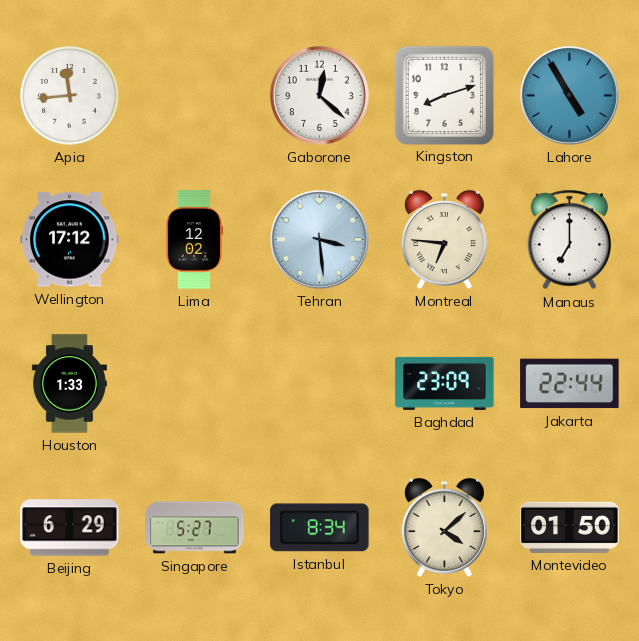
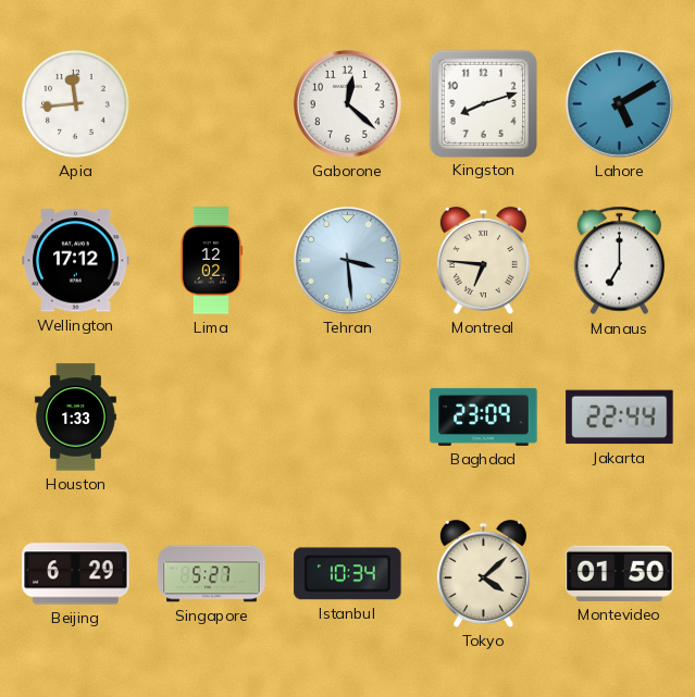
Lahore: 4:55 -> 5:10
Istanbul: 8:34 -> 10:34
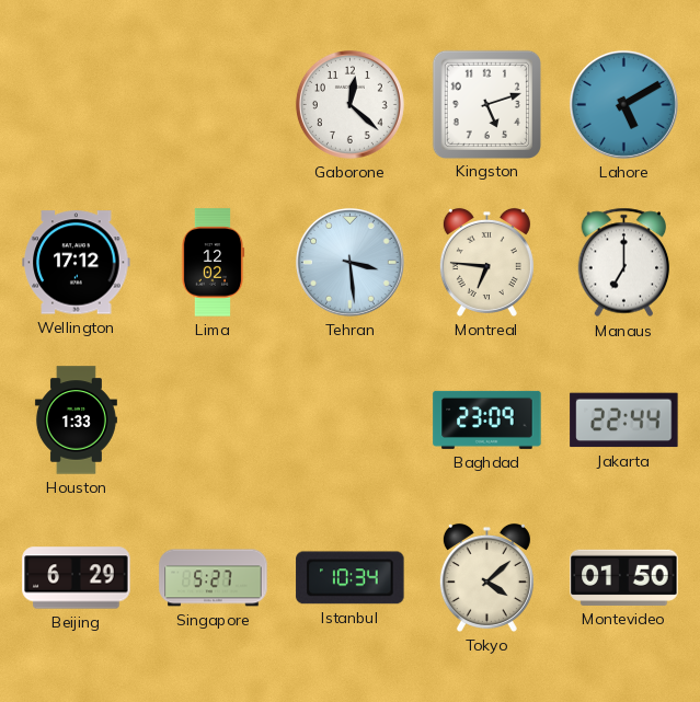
Apia: 11:44 -> none
Kingston: 8:12 -> 5:12
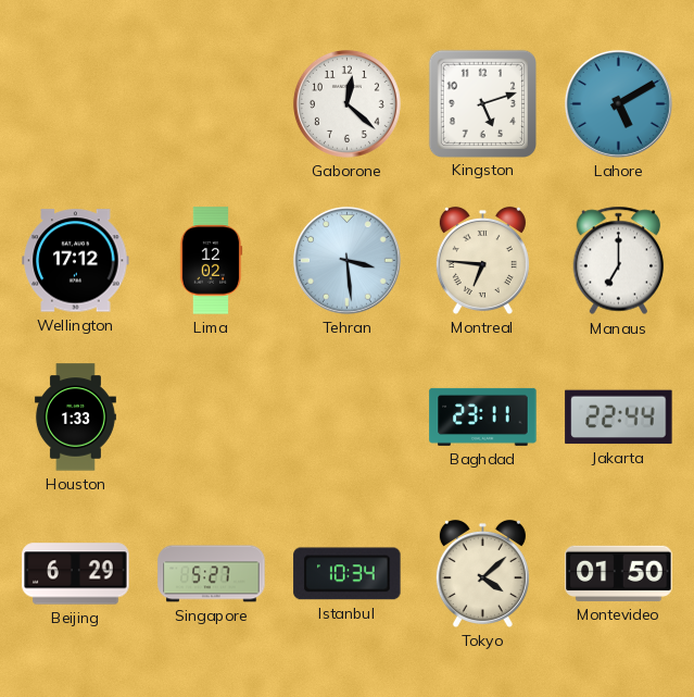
Baghdad: 23:09 -> 23:11
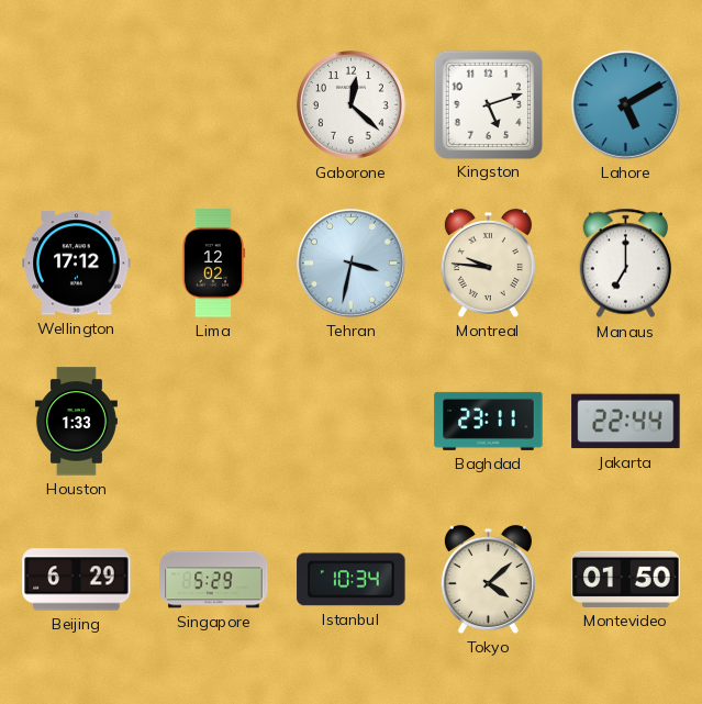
Tehran: 3:29 -> 3:32
Montreal: 6:46 -> 9:46
Singapore: 5:27 -> 5:29
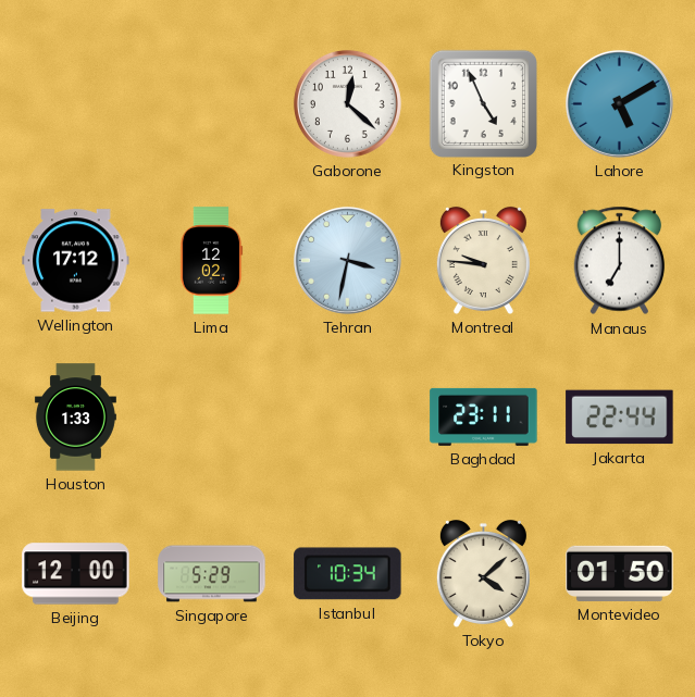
Kingston: 5:12 -> 4:56
Beijing: 6:29 -> 12:00
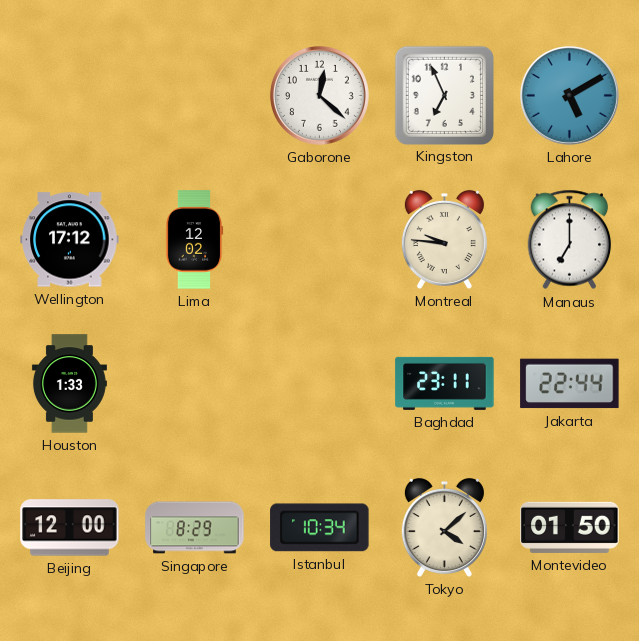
Kingston: 4:56 -> 6:56
Tehran: 3:32 -> none
Singapore: 5:29 -> 8:29
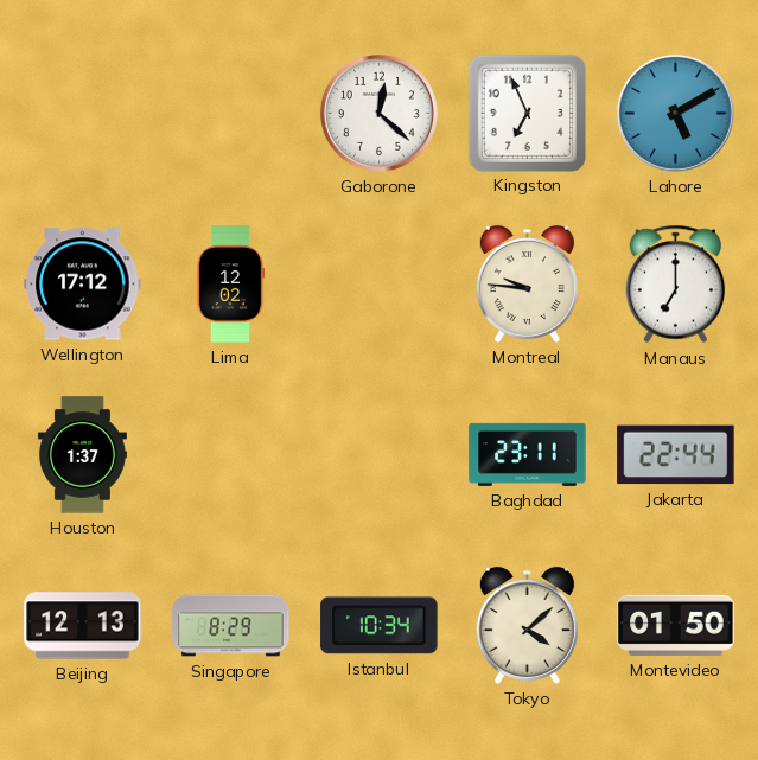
Houston: 1:33 -> 1:37
Beijing: 12:00 -> 12:13
